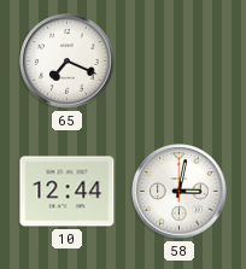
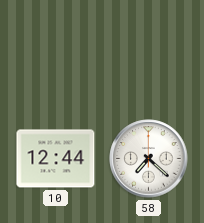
65: 7:19 -> none
58: 3:02 -> 7:22
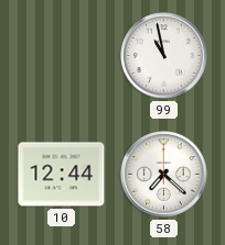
99: none -> 10:58
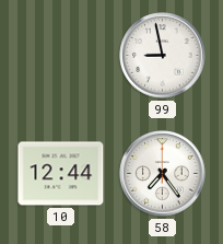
99: 10:58 -> 8:58
58: 7:22 -> 7:24
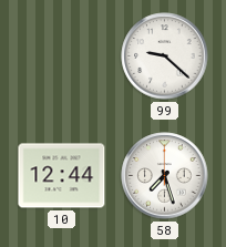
99: 8:58 -> 9:22
58: 7:24 -> 7:27
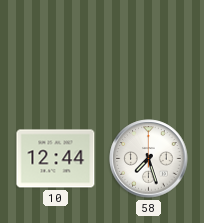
99: 9:22 -> none
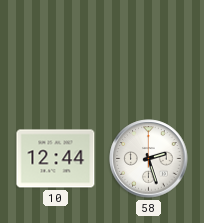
58: 7:27 -> 2:27
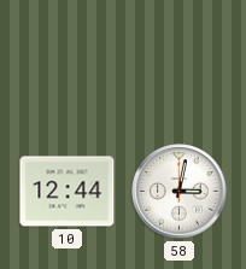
58: 2:27 -> 3:02
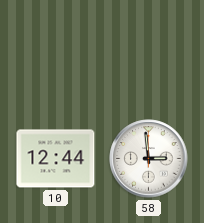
58: 3:02 -> 2:59
